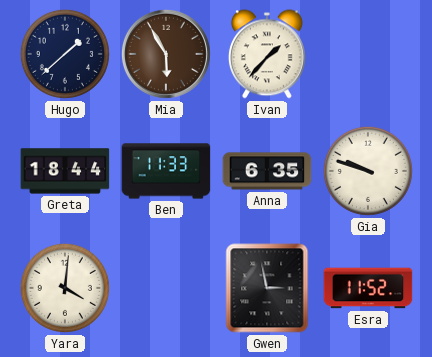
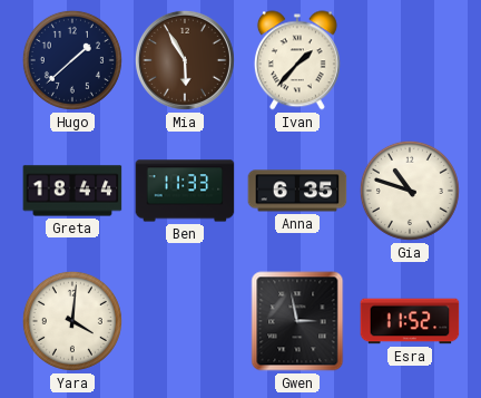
Gia: 9:48 -> 10:48
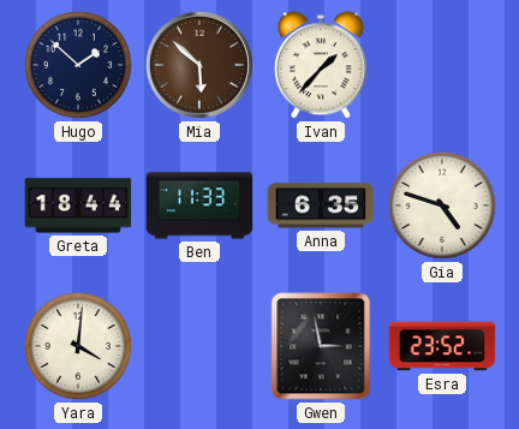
Hugo: 1:38 -> 1:52
Mia: 5:55 -> 5:52
Gia: 10:48 -> 4:48
Esra: 11:52 -> 23:52
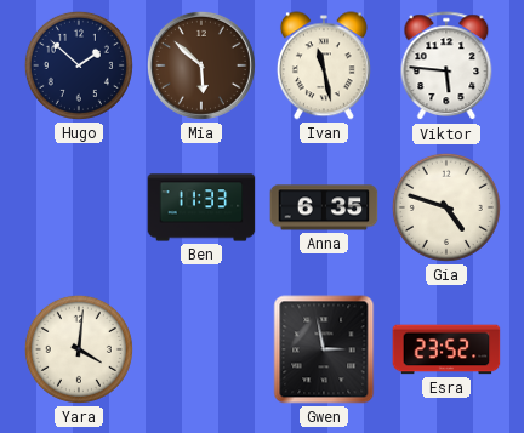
Ivan: 1:37 -> 11:28
Viktor: none -> 5:46
Greta: 18:44 -> none
